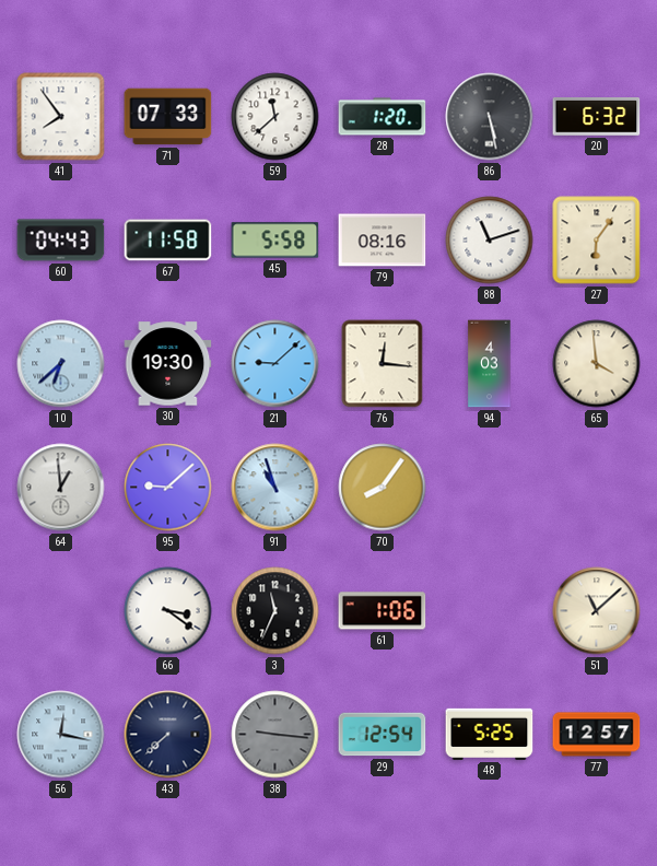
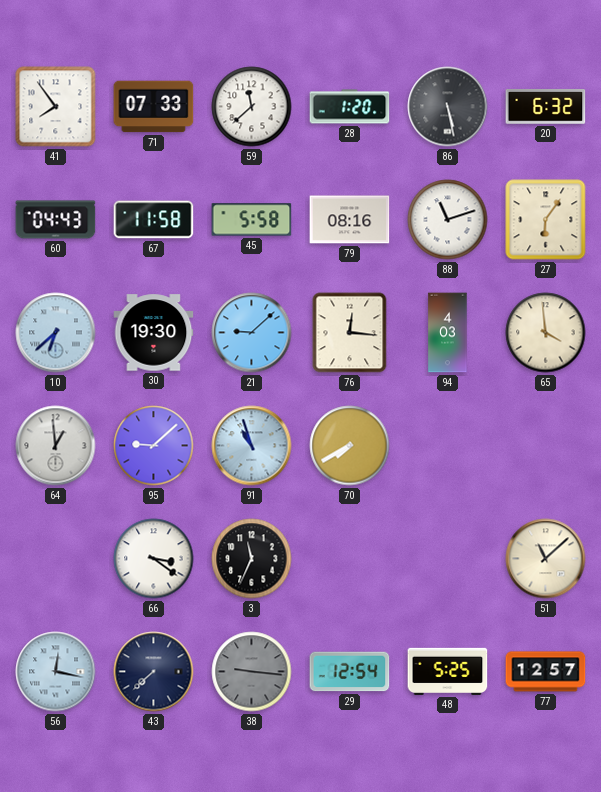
70: 8:06 -> 7:40
61: 1:06 -> none
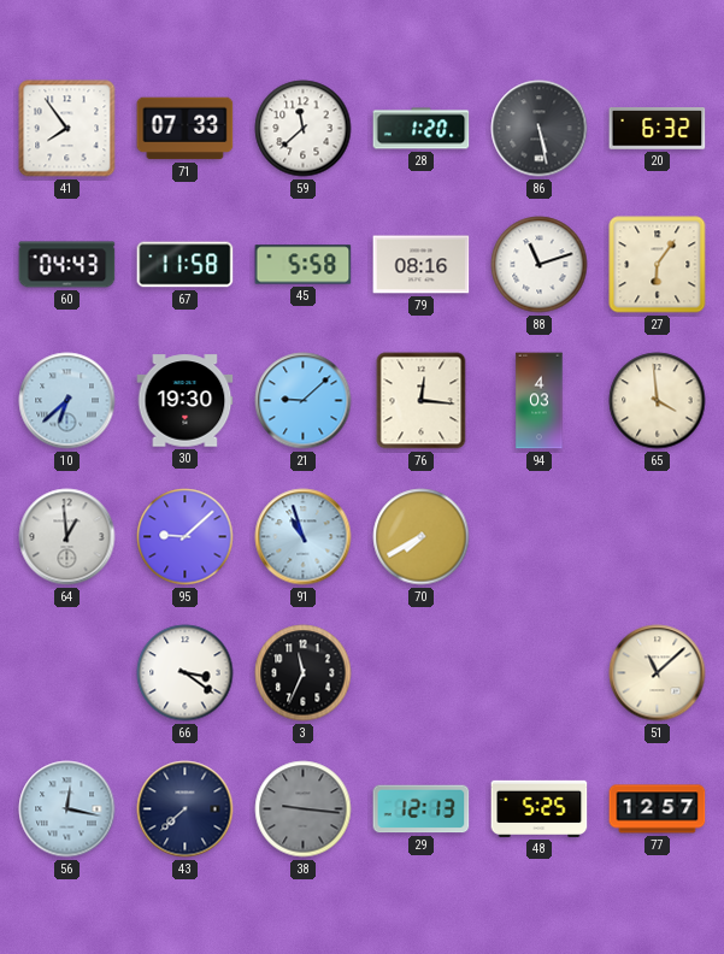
29: 12:54 -> 12:13
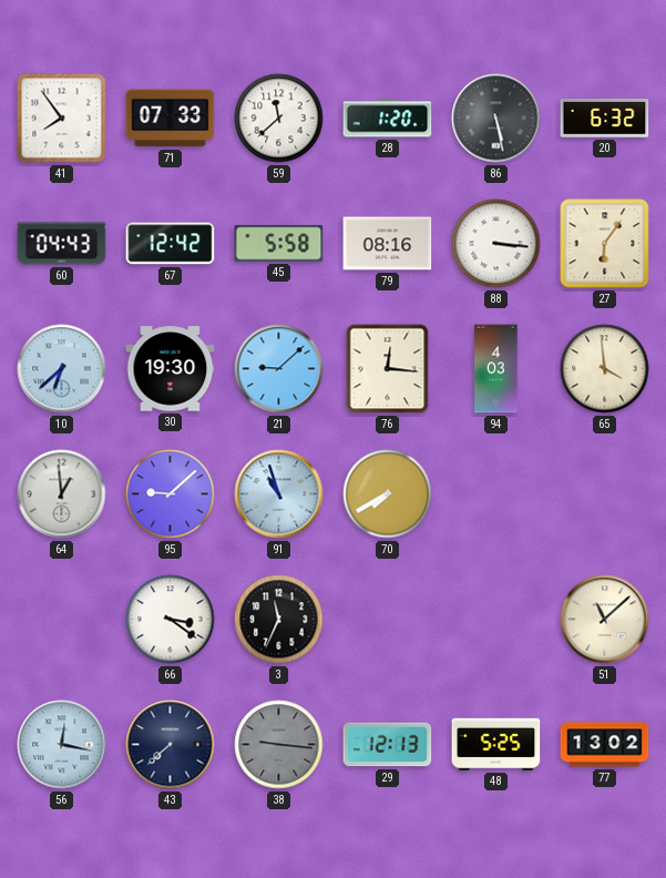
67: 11:58 -> 12:42
88: 11:12 -> 3:16
77: 12:57 -> 13:02
